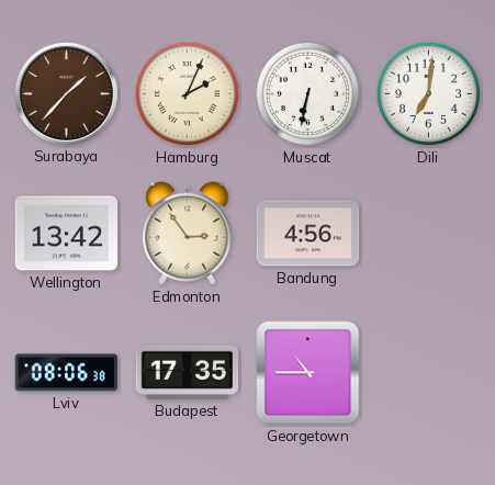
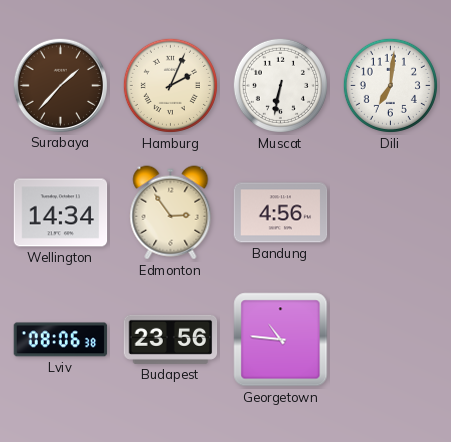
Wellington: 13:42 -> 14:34
Budapest: 17:35 -> 23:56
Georgetown: 10:45 -> 10:46
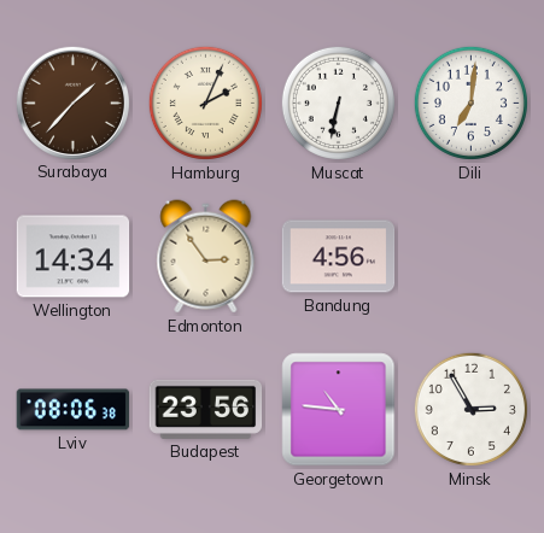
Minsk: none -> 2:55
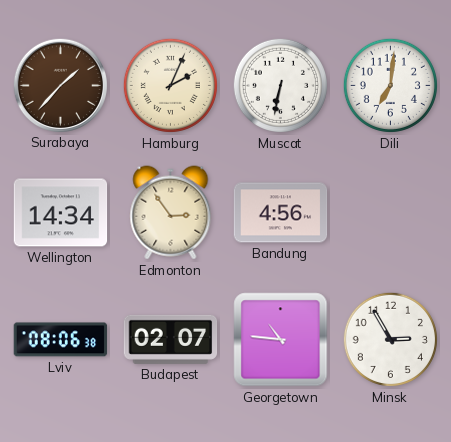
Budapest: 23:56 -> 02:07
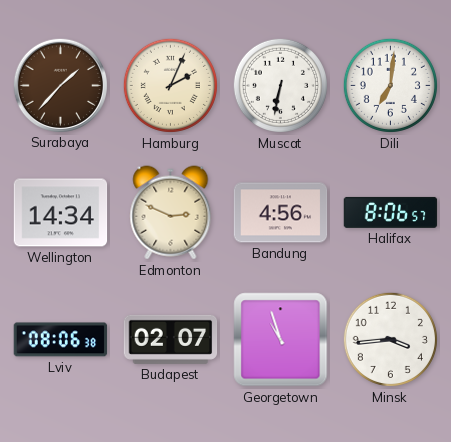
Edmonton: 2:54 -> 2:49
Halifax: none -> 8:06
Georgetown: 10:46 -> 10:57
Minsk: 2:55 -> 3:44
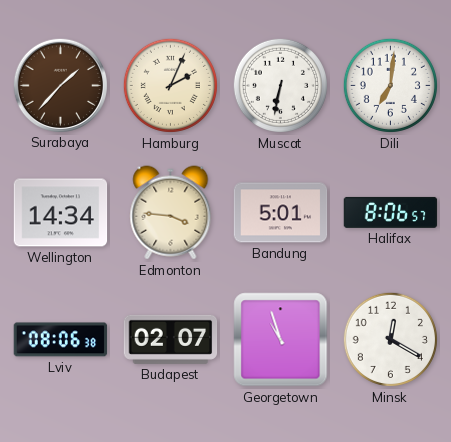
Edmonton: 2:49 -> 3:46
Bandung: 4:56 -> 5:01
Minsk: 3:44 -> 12:20
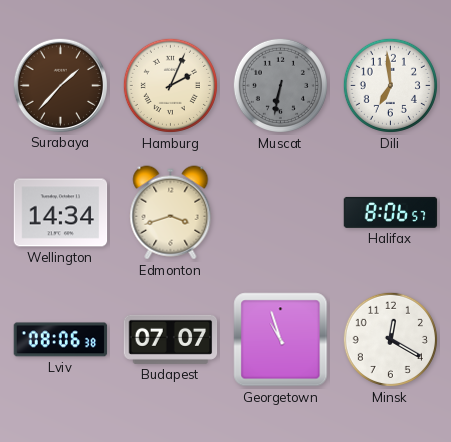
Muscat dial: white -> grey
Dili: 7:01 -> 6:59
Edmonton: 3:46 -> 3:42
Bandung: 5:01 -> none
Budapest: 02:07 -> 07:07
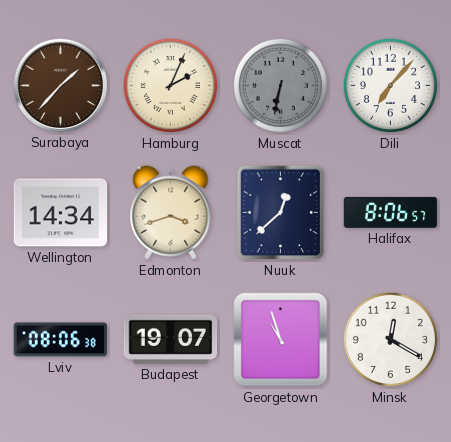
Dili: 6:59 -> 7:07
Nuuk: none -> 12:38
Budapest: 07:07 -> 19:07
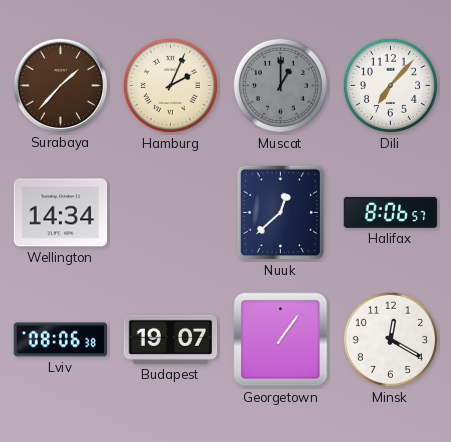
Muscat: 6:32 -> 1:00
Edmonton: 3:42 -> none
Georgetown: 10:57 -> 1:06
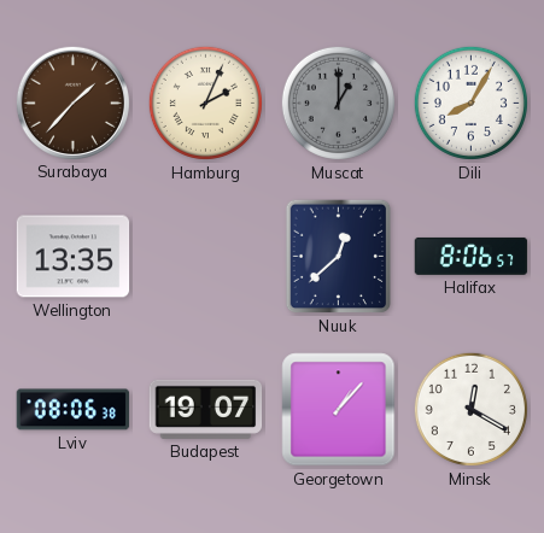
Dili: 7:07 -> 8:05
Wellington: 14:34 -> 13:35
Georgetown: 1:06 -> 1:07
